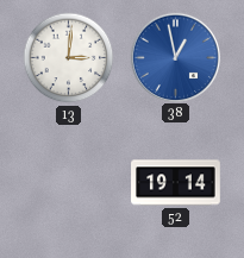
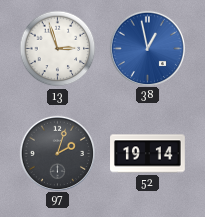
13: 3:01 -> 2:57
97: none -> 2:03
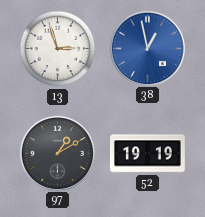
97: 2:03 -> 1:10
52: 19:14 -> 19:19
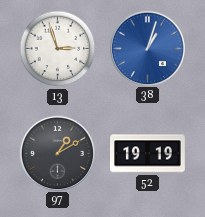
38: 12:58 -> 1:03
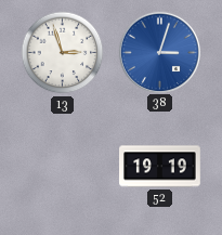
38: 1:03 -> 3:03
97: 1:10 -> none
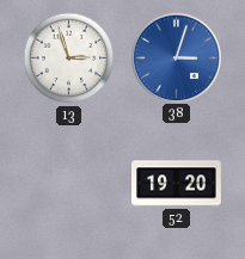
52: 19:19 -> 19:20
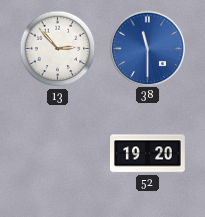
13: 2:57 -> 2:53
38: 3:03 -> 11:30
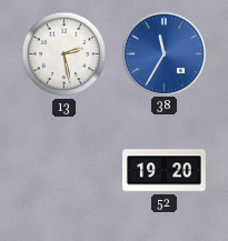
13: 2:53 -> 2:28
38: 11:30 -> 11:35
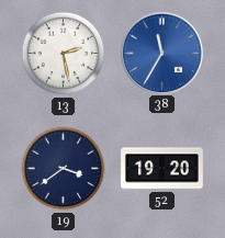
19: none -> 3:39
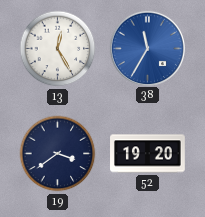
13: 2:28 -> 12:25
